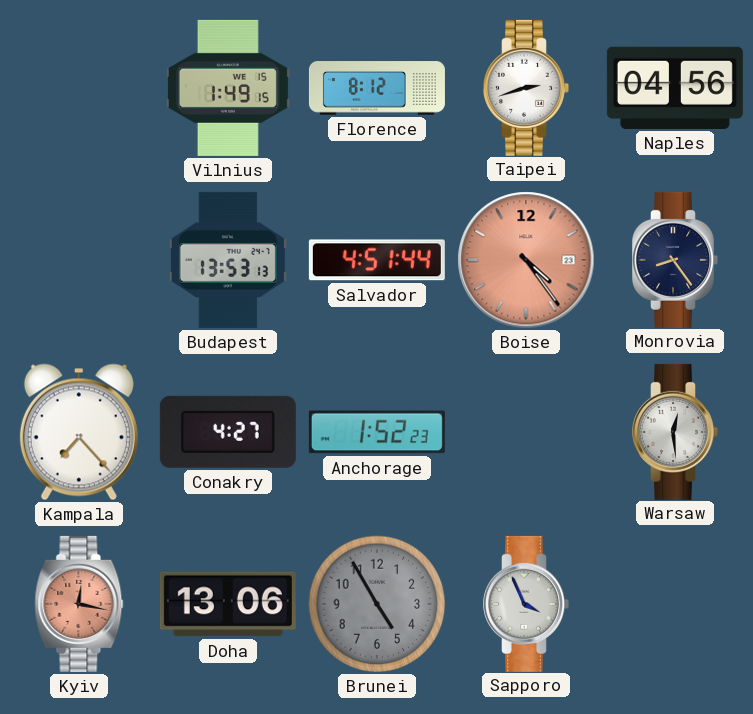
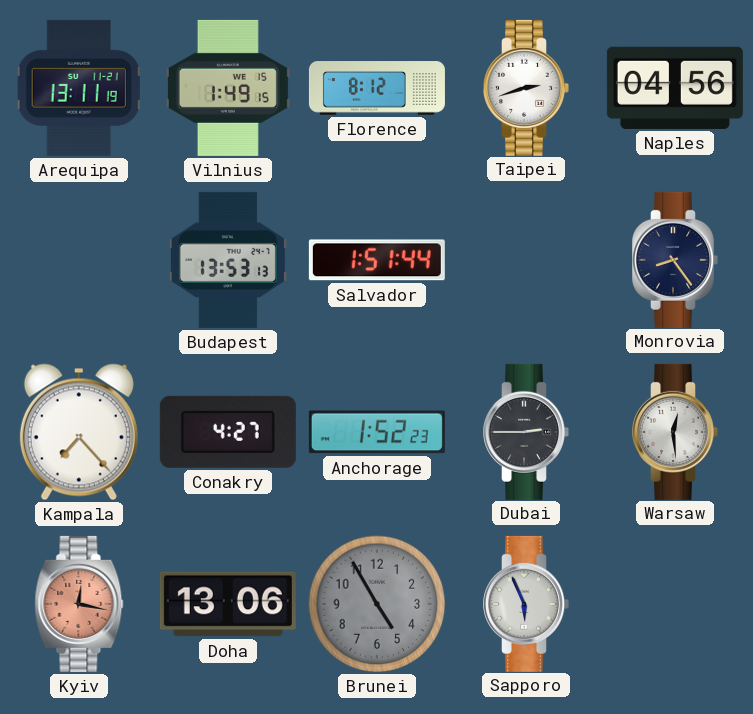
Arequipa: none -> 13:11
Salvador: 4:51 -> 1:51
Boise: 4:24 -> none
Dubai: none -> 2:45
Sapporo: 3:56 -> 5:56
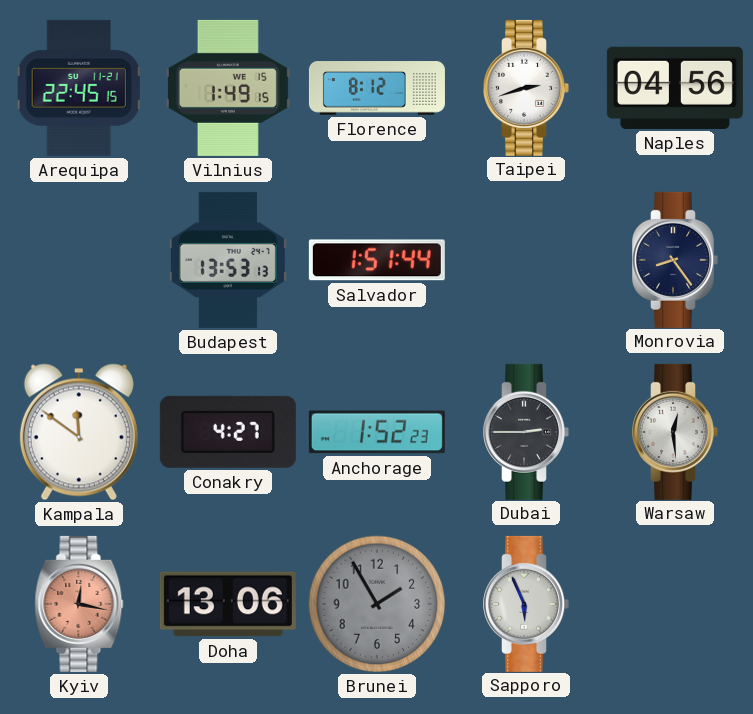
Arequipa: 13:11 -> 22:45
Kampala: 7:23 -> 11:51
Brunei: 4:55 -> 1:55
